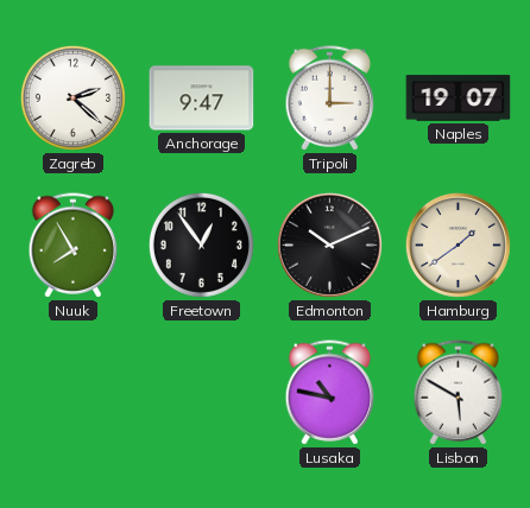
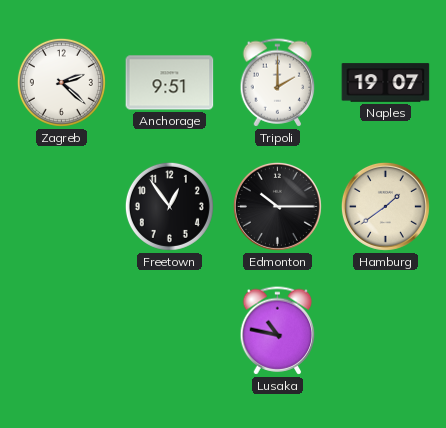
Anchorage: 9:47 -> 9:51
Tripoli: 3:00 -> 2:00
Nuuk: 7:55 -> none
Edmonton: 10:11 -> 10:15
Lisbon: 5:50 -> none
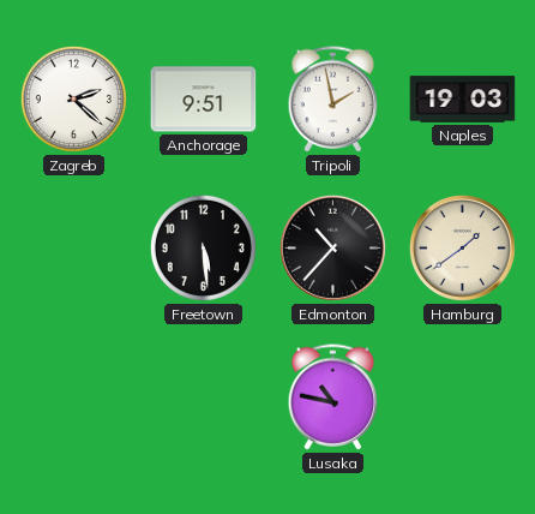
Tripoli: 2:00 -> 1:58
Naples: 19:07 -> 19:03
Freetown: 12:54 -> 5:29
Edmonton: 10:15 -> 10:37
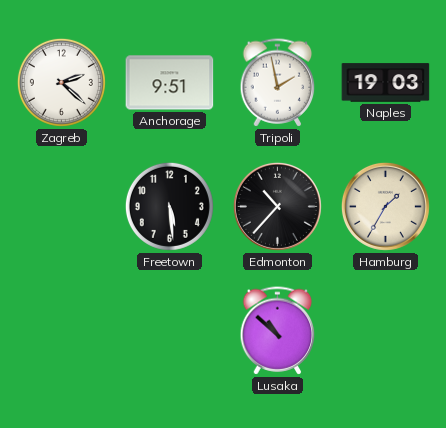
Hamburg: 1:39 -> 1:35
Lusaka: 10:47 -> 10:52
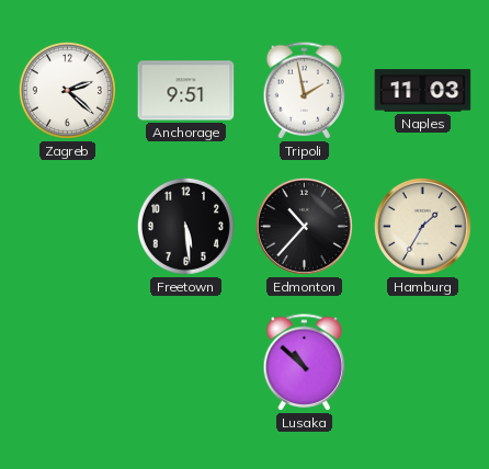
Naples: 19:03 -> 11:03
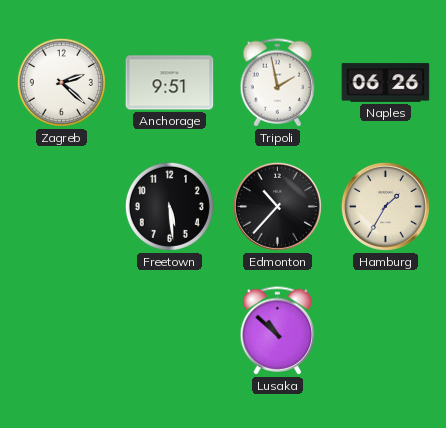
Naples: 11:03 -> 06:26
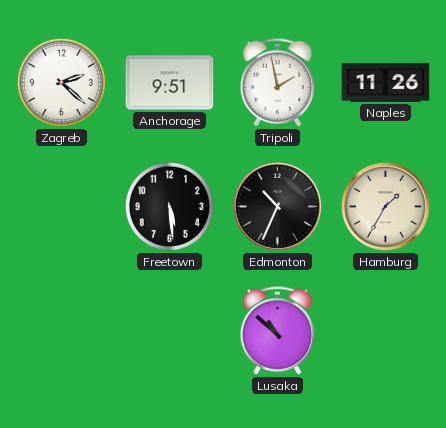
Naples: 06:26 -> 11:26
Edmonton: 10:37 -> 10:34
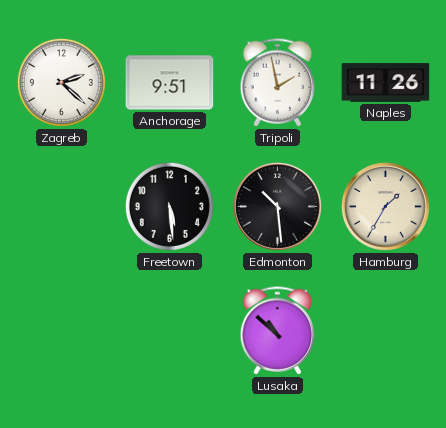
Edmonton: 10:34 -> 10:29
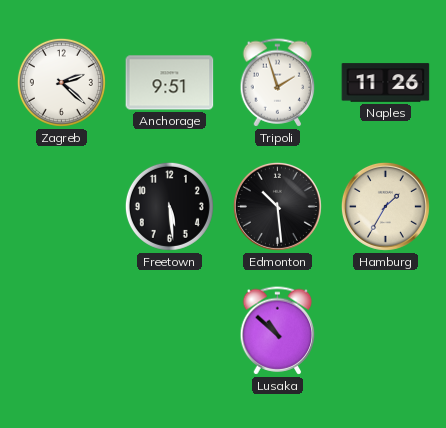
Tripoli: 1:58 -> 1:57
